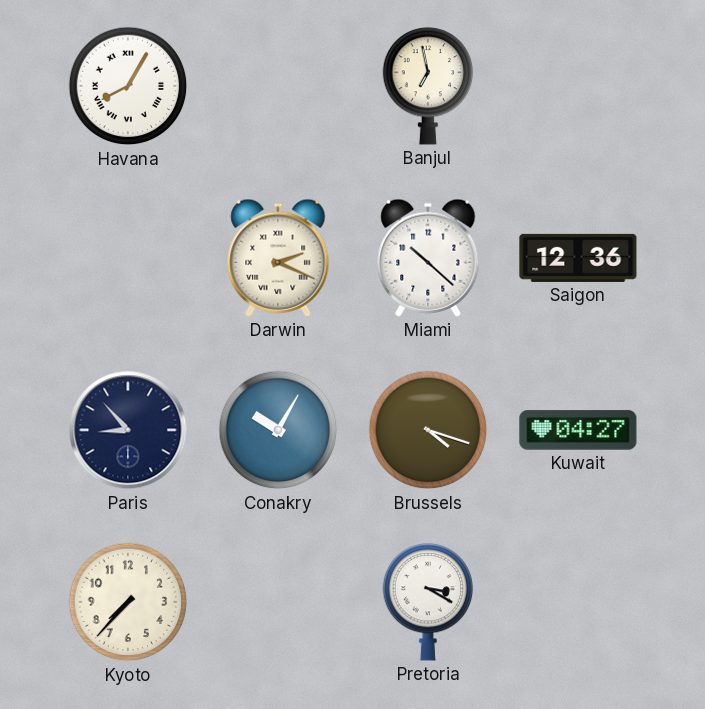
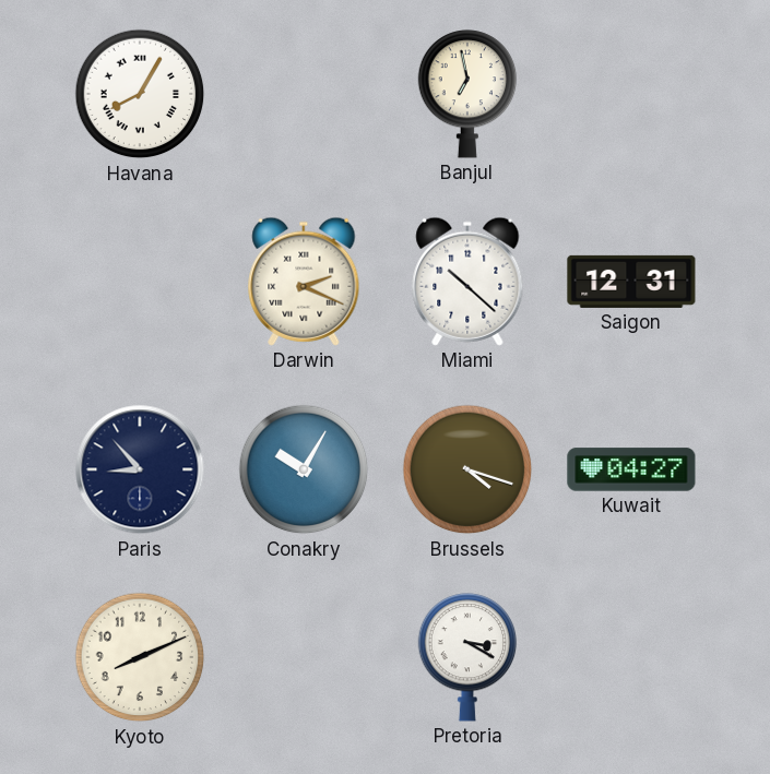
Saigon: 12:36 -> 12:31
Kyoto: 7:37 -> 8:11
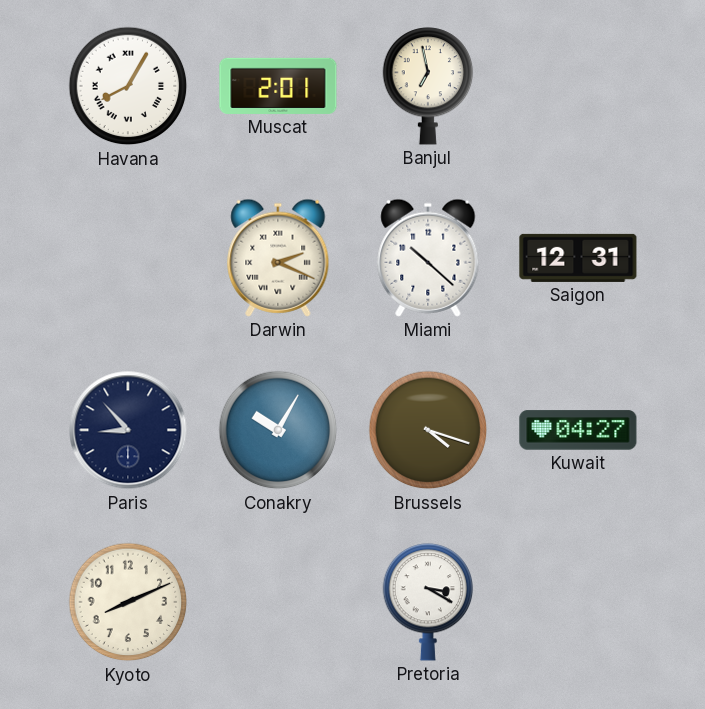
Muscat: none -> 2:01
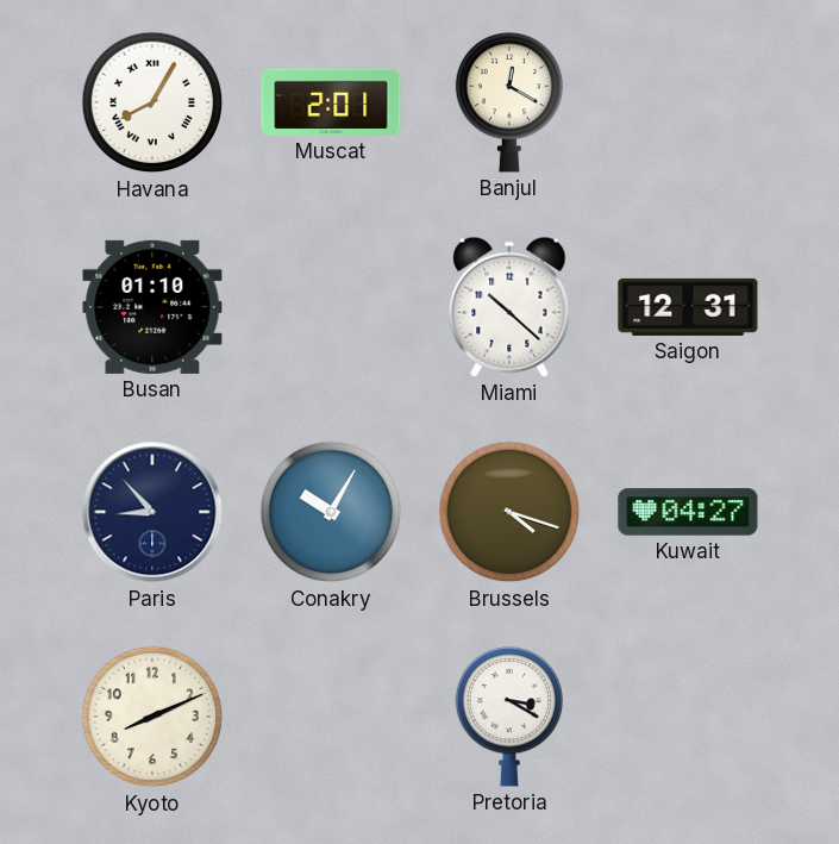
Banjul: 6:58 -> 12:20
Busan: none -> 01:10
Darwin: 2:19 -> none
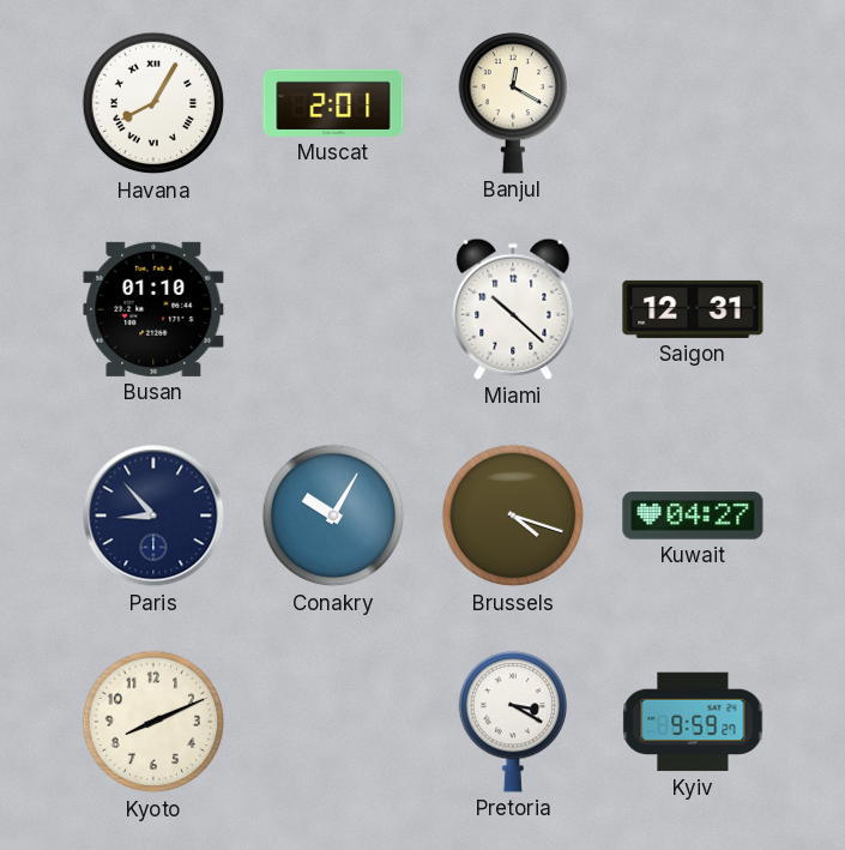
Kyiv: none -> 9:59
